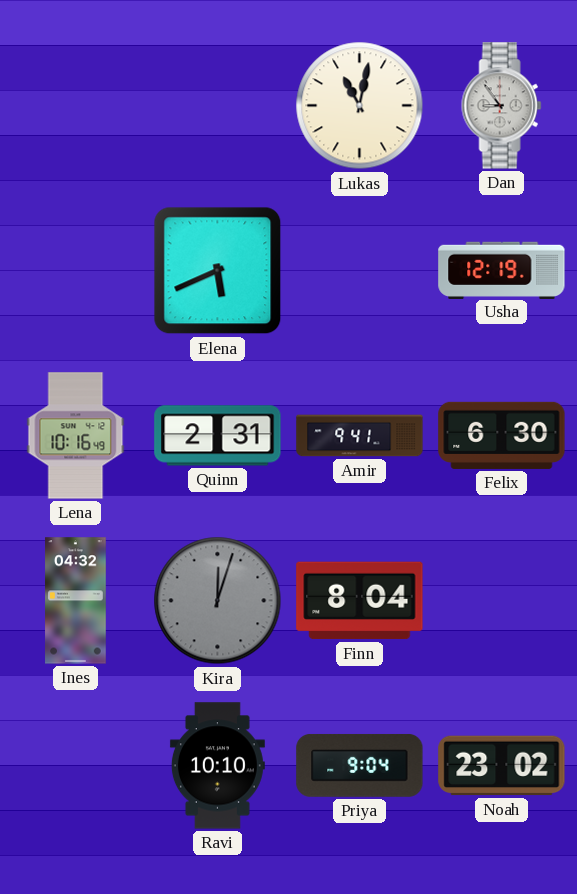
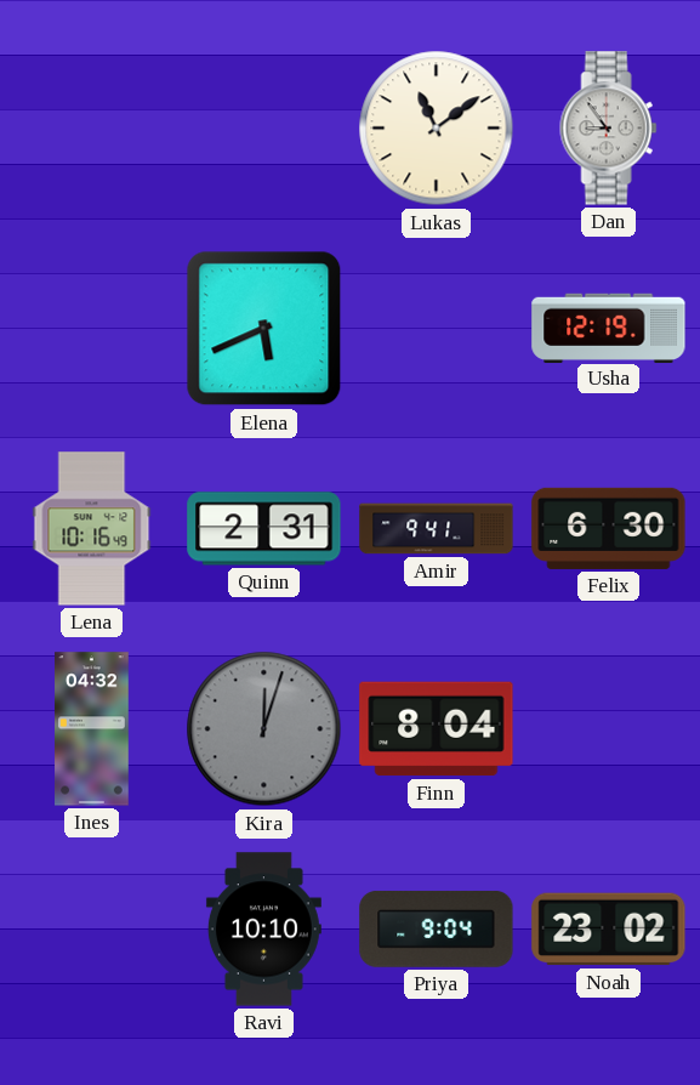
Lukas: 11:02 -> 11:09
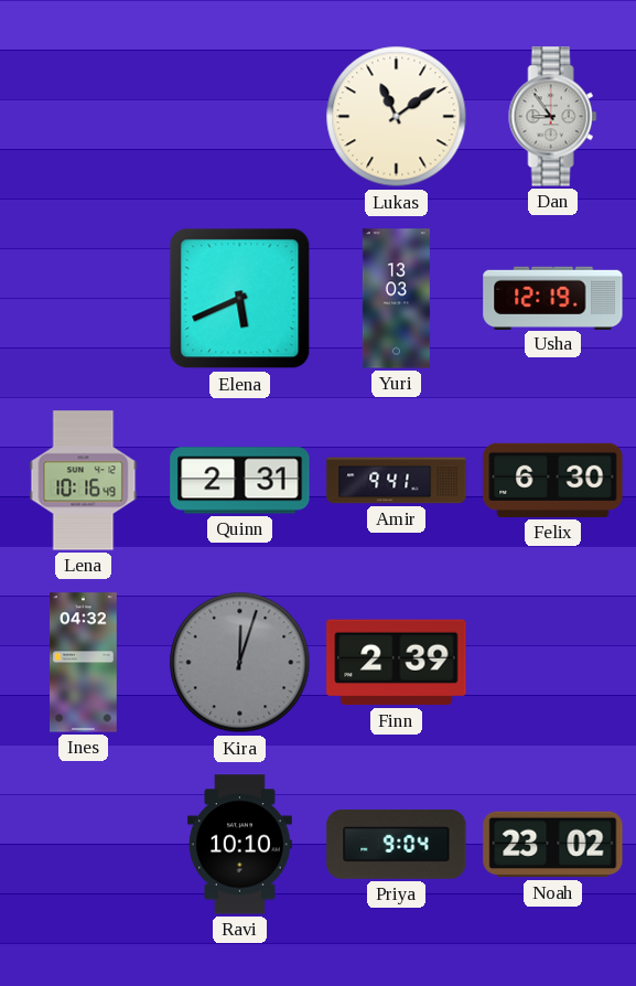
Yuri: none -> 13:03
Finn: 8:04 -> 2:39
